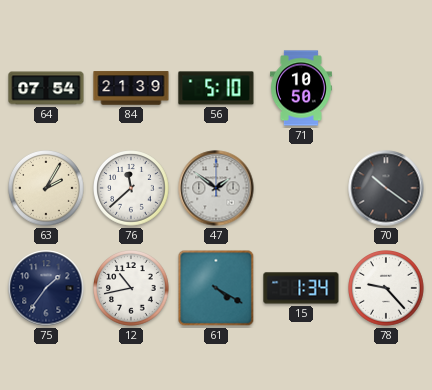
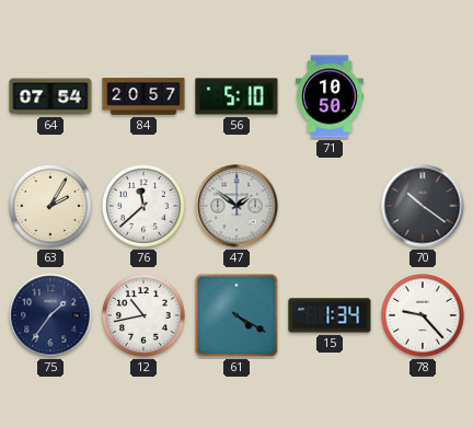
84: 21:39 -> 20:57
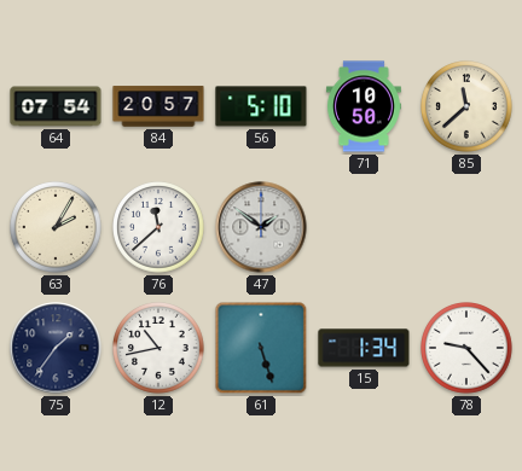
85: none -> 11:38
70: 10:21 -> none
61: 4:20 -> 5:27
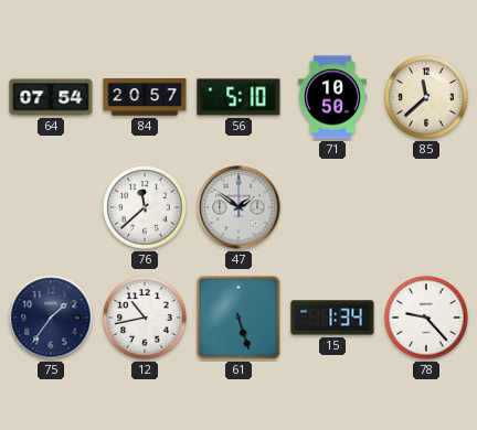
63: 2:05 -> none
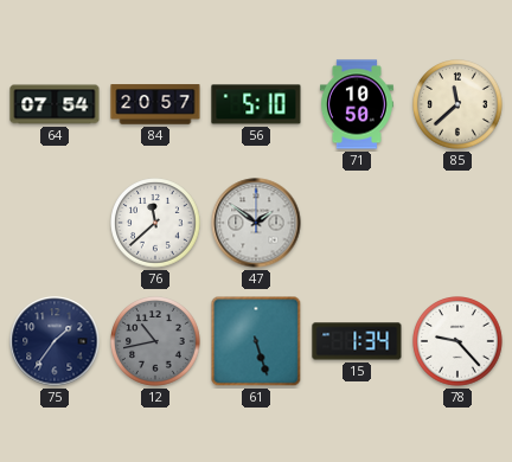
12 dial: white -> grey
